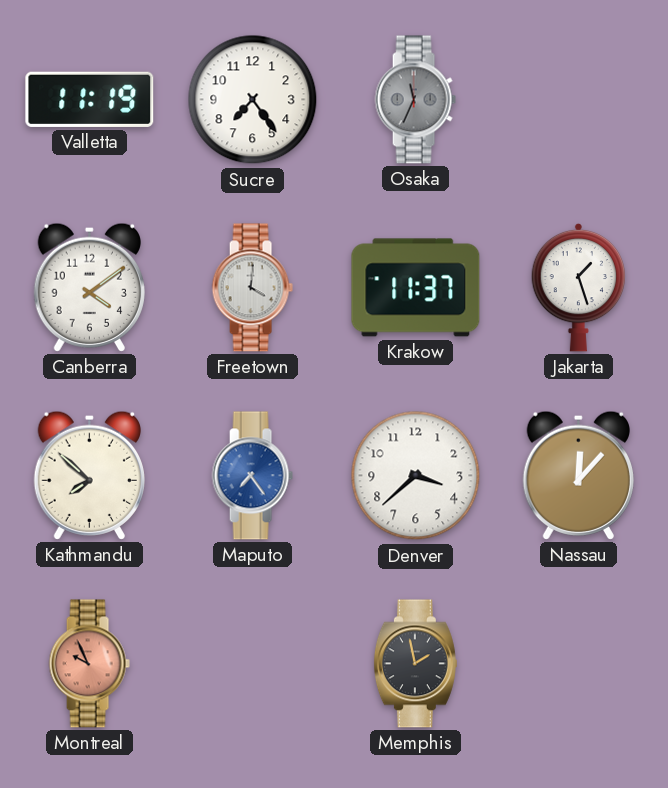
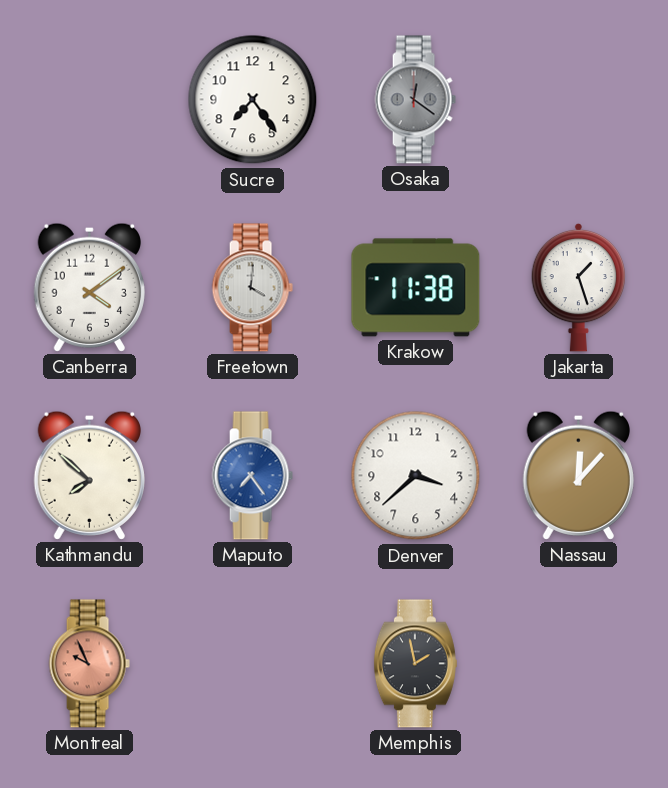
Valletta: 11:19 -> none
Osaka: 11:34 -> 12:21
Krakow: 11:37 -> 11:38
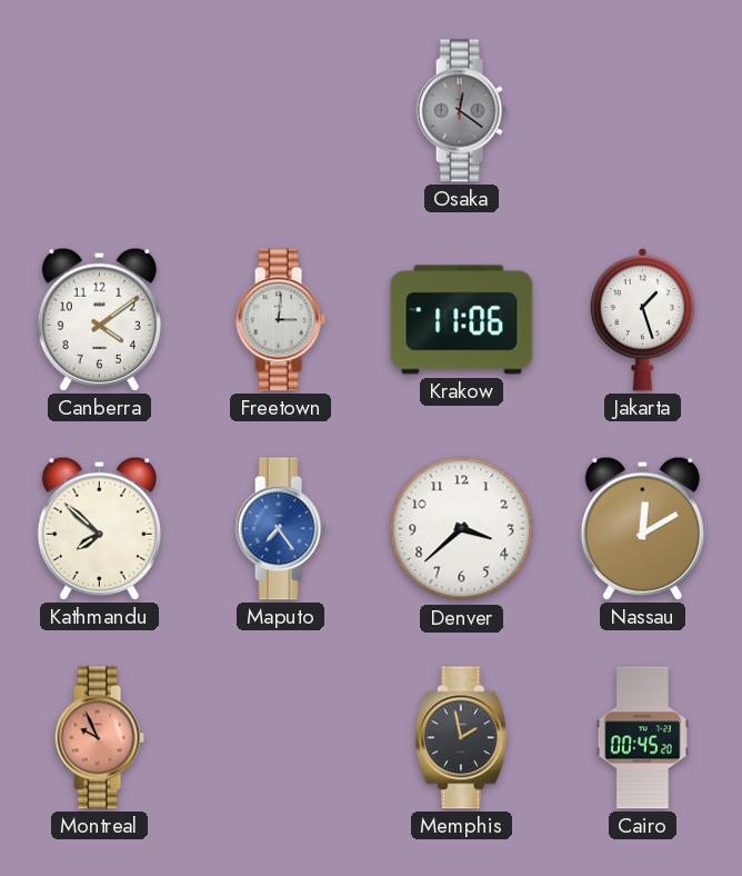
Sucre: 7:24 -> none
Freetown: 4:01 -> 3:01
Krakow: 11:38 -> 11:06
Nassau: 12:07 -> 12:10
Cairo: none -> 00:45
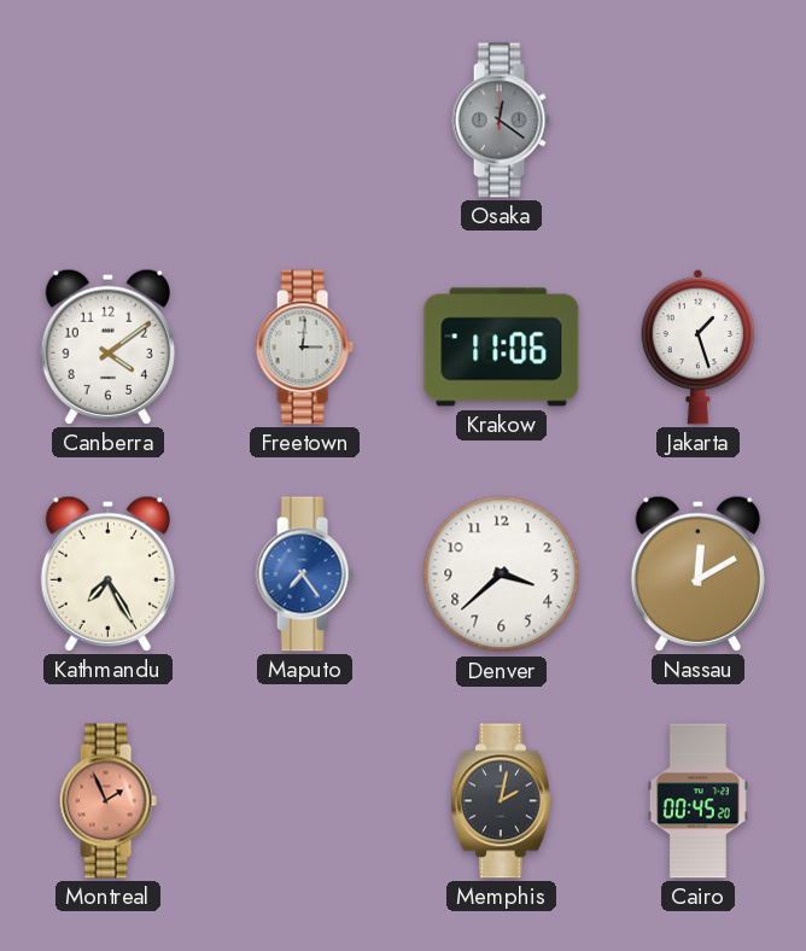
Kathmandu: 7:52 -> 7:25
Montreal: 9:56 -> 1:56
Memphis: 1:58 -> 2:02
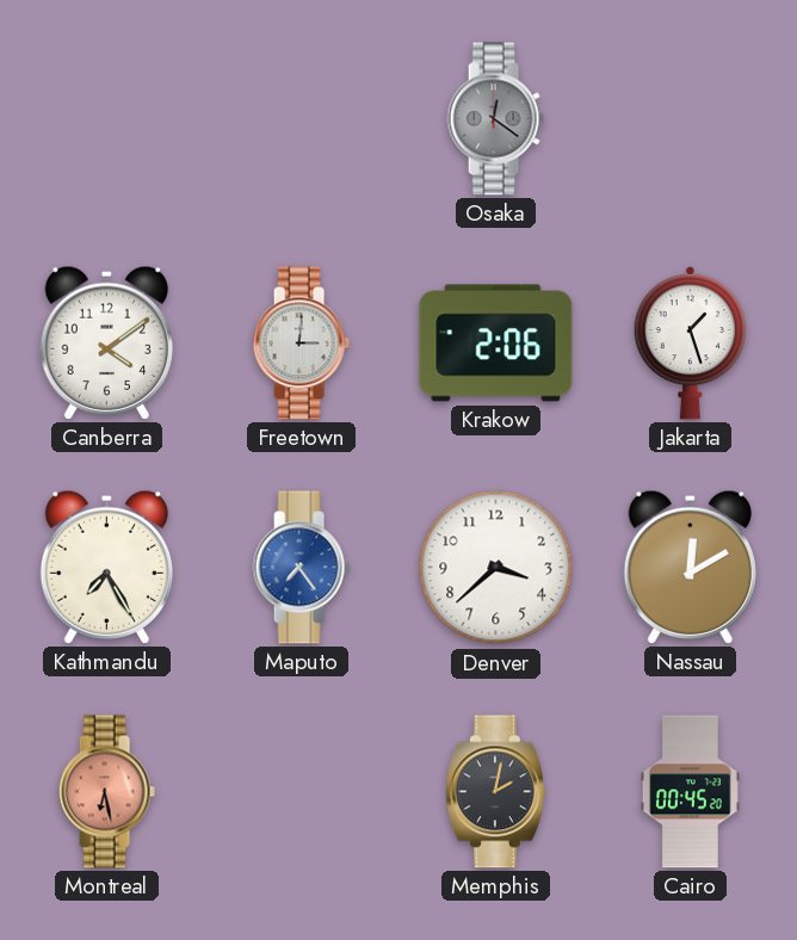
Krakow: 11:06 -> 2:06
Montreal: 1:56 -> 6:28
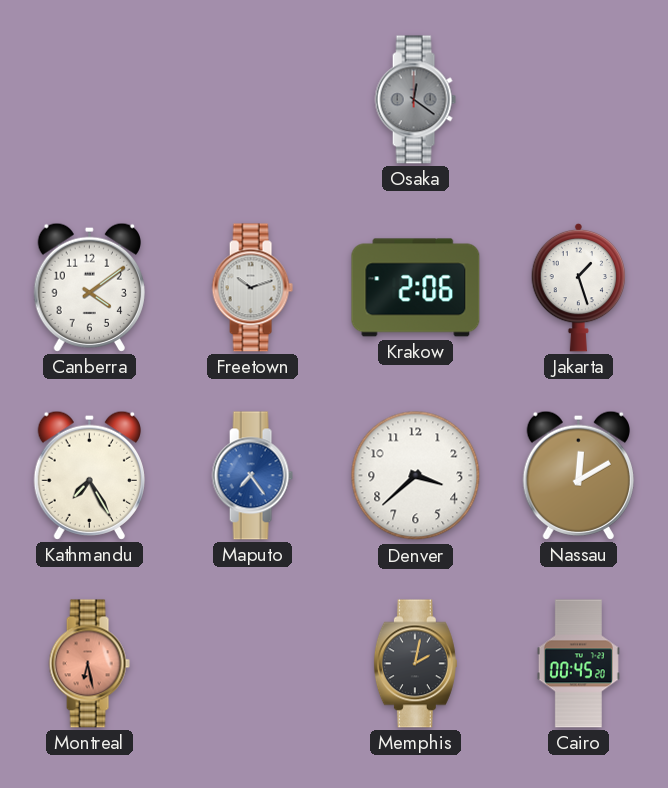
Freetown: 3:01 -> 10:12
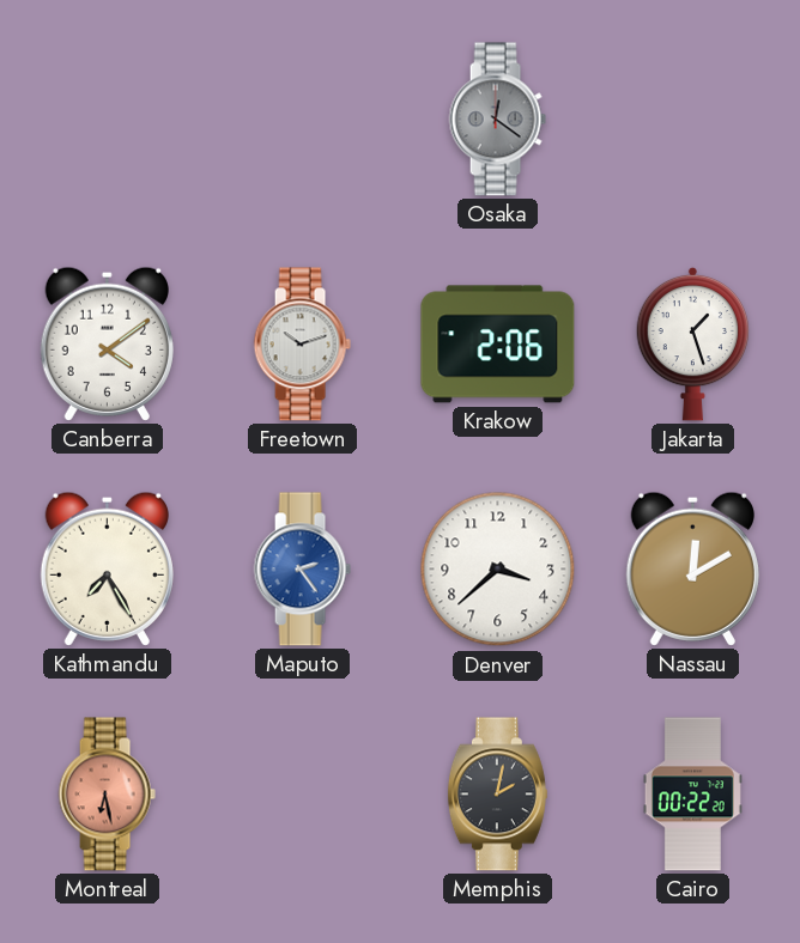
Maputo: 7:24 -> 2:24
Cairo: 00:45 -> 00:22
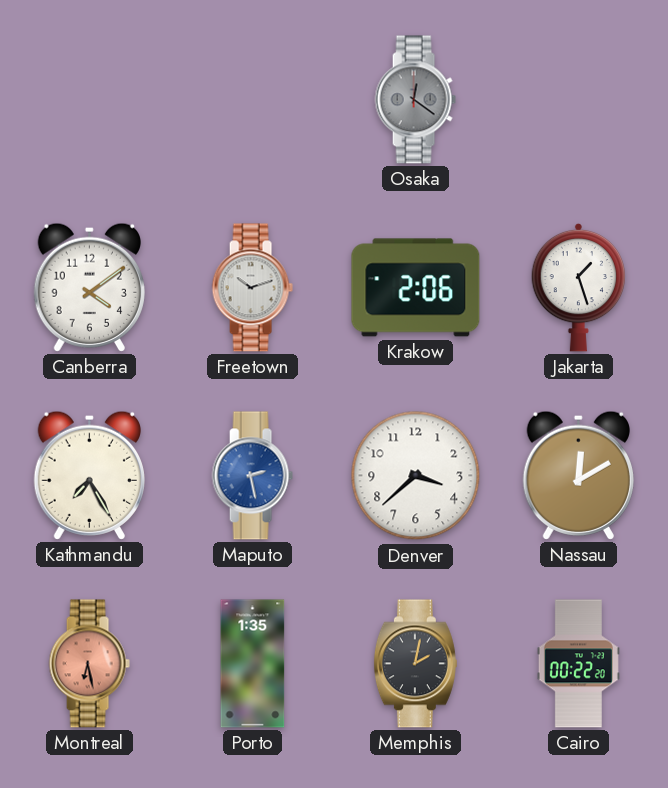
Maputo: 2:24 -> 2:28
Porto: none -> 1:35
